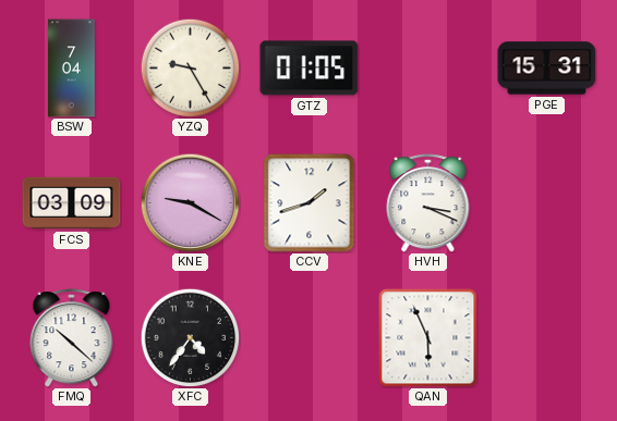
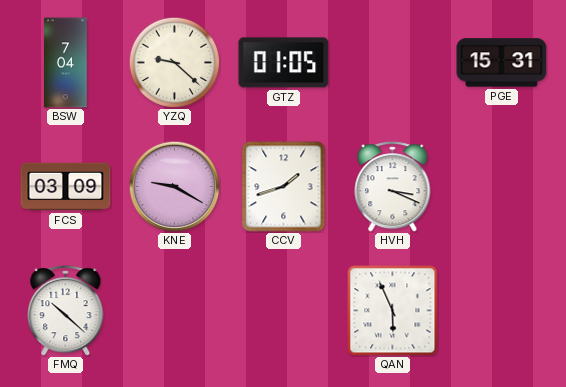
YZQ: 9:25 -> 9:22
XFC: 4:36 -> none
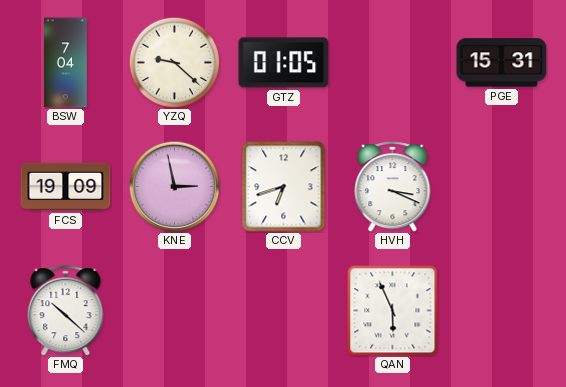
FCS: 03:09 -> 19:09
KNE: 9:20 -> 2:58
CCV: 1:42 -> 6:42
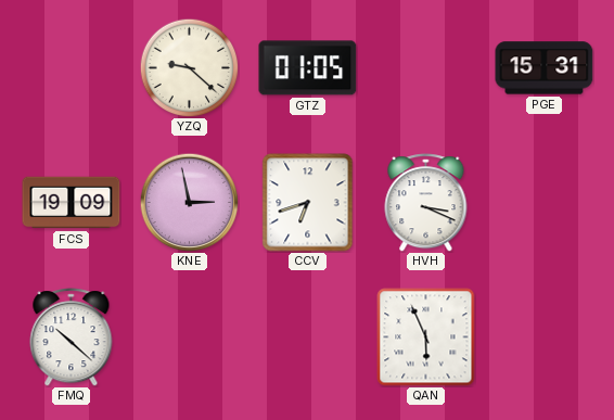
BSW: 7:04 -> none
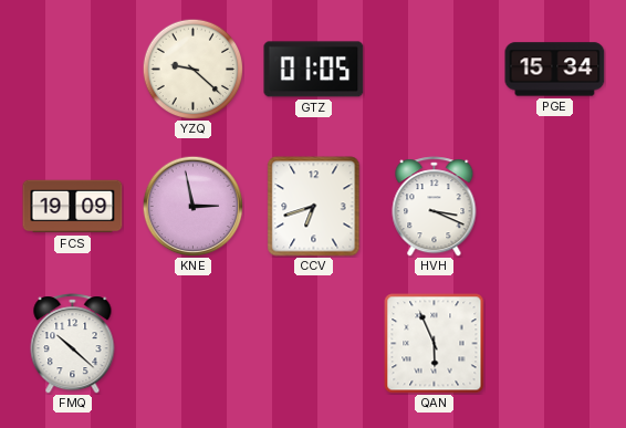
PGE: 15:31 -> 15:34
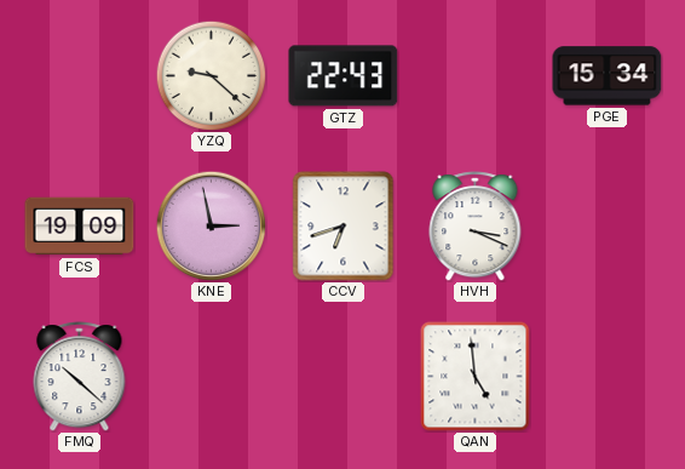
GTZ: 01:05 -> 22:43
QAN: 5:56 -> 4:59
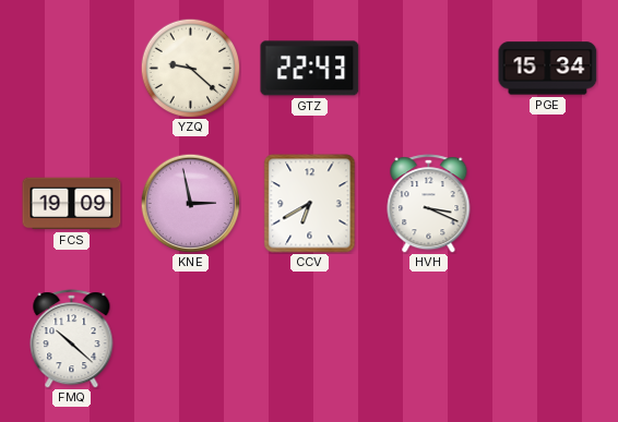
CCV: 6:42 -> 6:40
QAN: 4:59 -> none
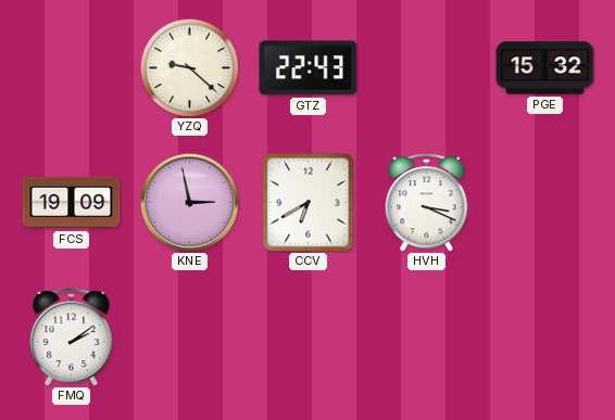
PGE: 15:34 -> 15:32
FMQ: 10:22 -> 2:09
